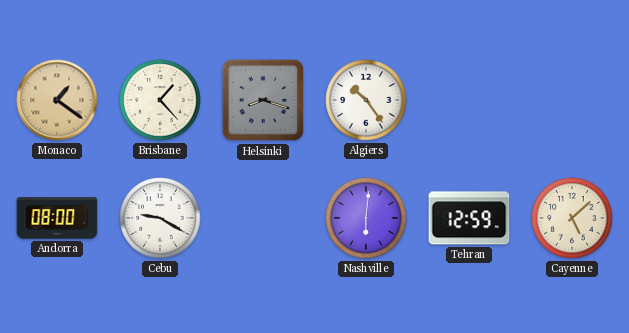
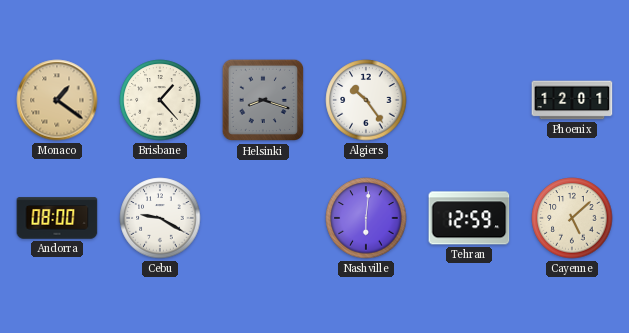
Phoenix: none -> 12:01
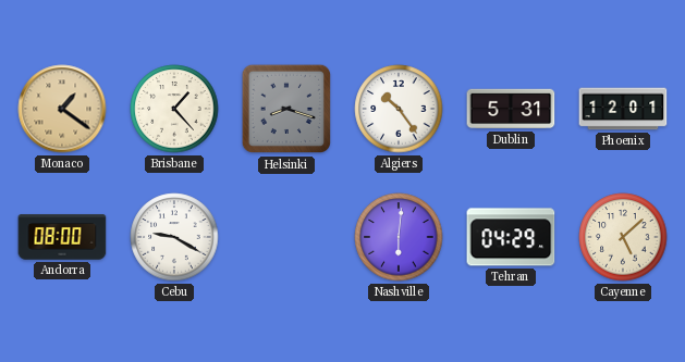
Dublin: none -> 5:31
Tehran: 12:59 -> 04:29
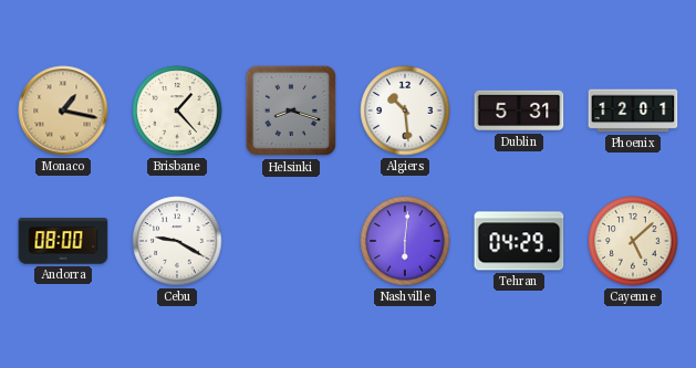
Monaco: 1:21 -> 1:17
Algiers: 10:24 -> 10:29
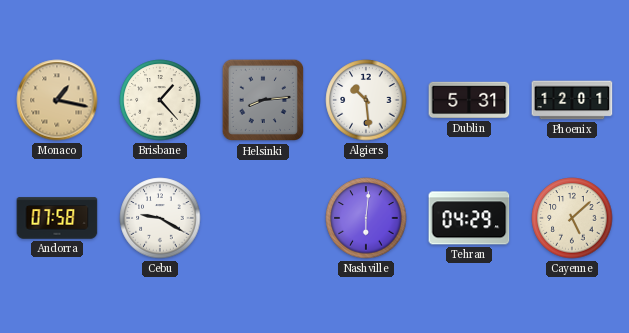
Helsinki: 8:18 -> 8:14
Andorra: 08:00 -> 07:58
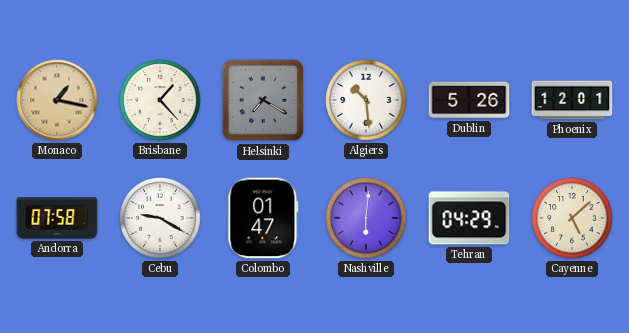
Helsinki: 8:14 -> 7:20
Dublin: 5:31 -> 5:26
Colombo: none -> 01:47
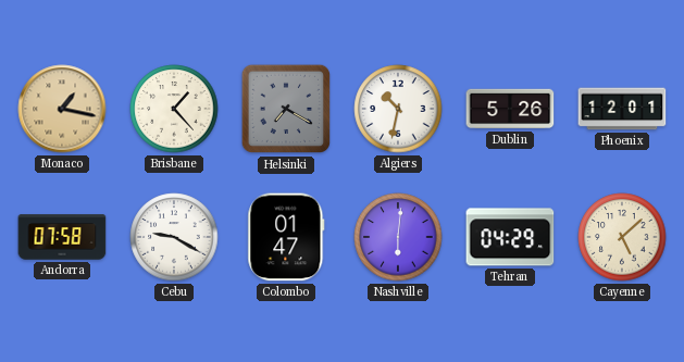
Algiers: 10:29 -> 10:32
